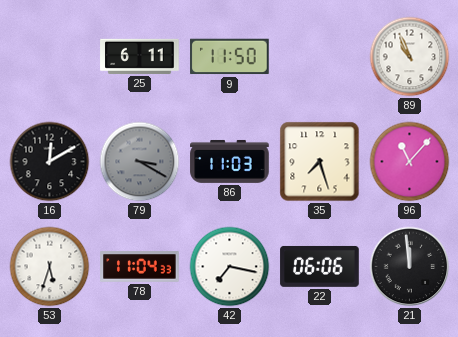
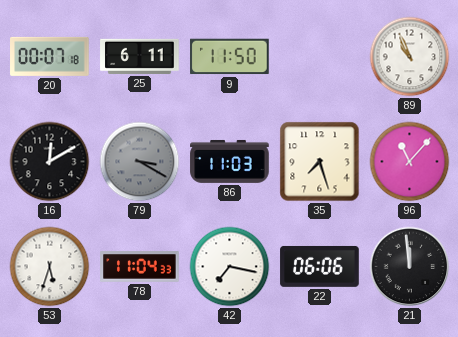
20: none -> 00:07
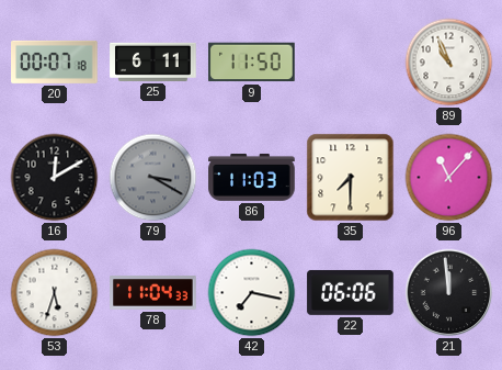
35: 7:27 -> 7:30
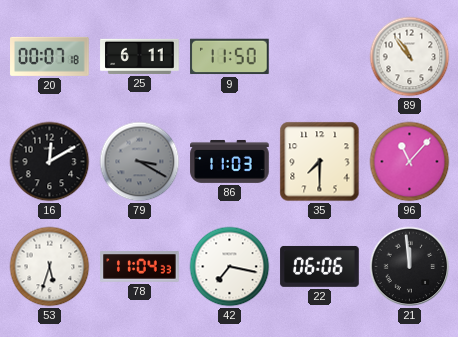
89: 10:56 -> 10:54
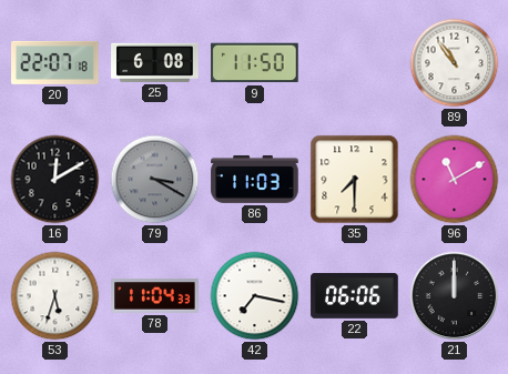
20: 00:07 -> 22:07
25: 6:11 -> 6:08
96: 11:07 -> 11:10
21: 11:59 -> 12:00
